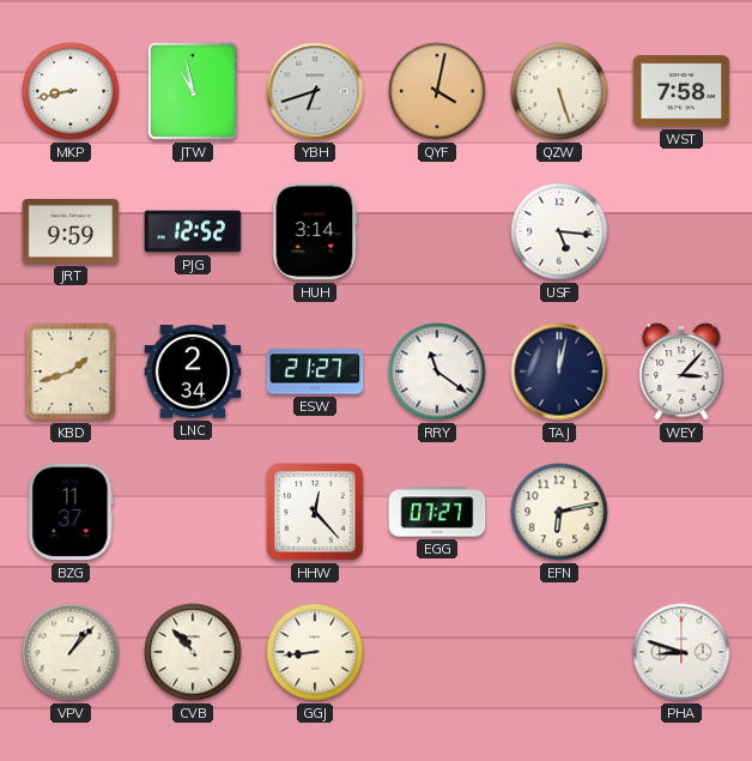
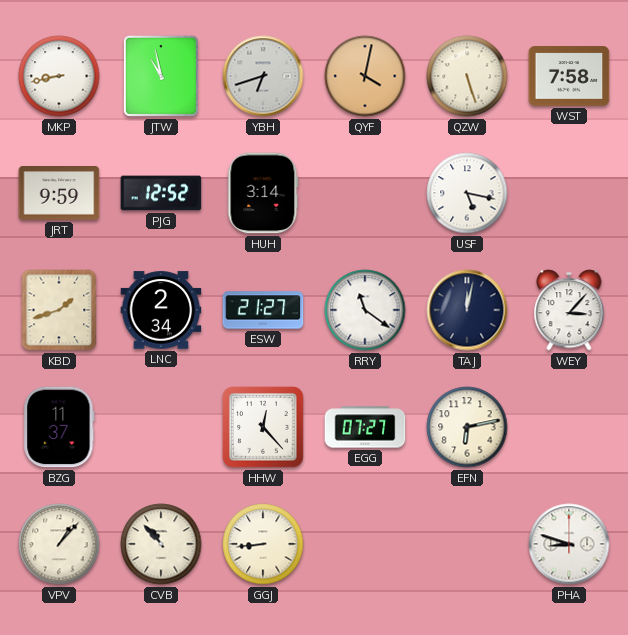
USF: 5:16 -> 5:17
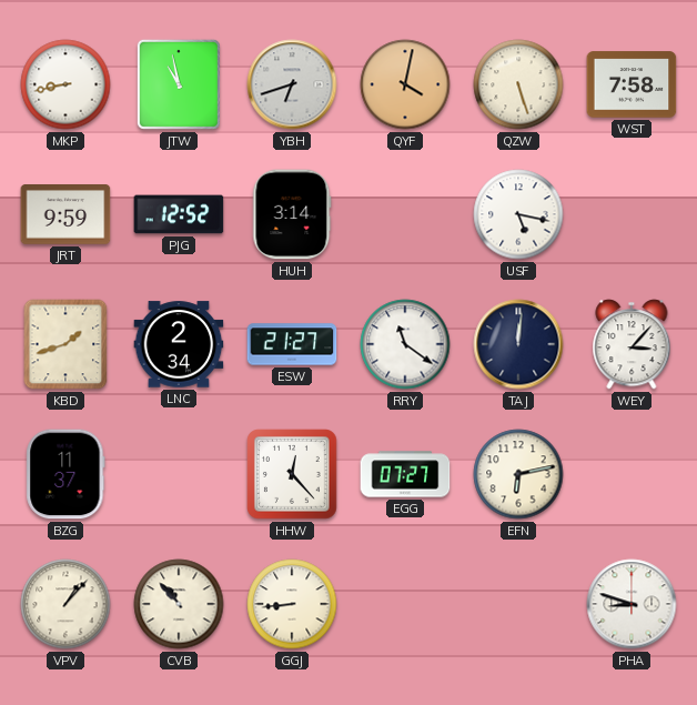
TAJ: 12:02 -> 12:01
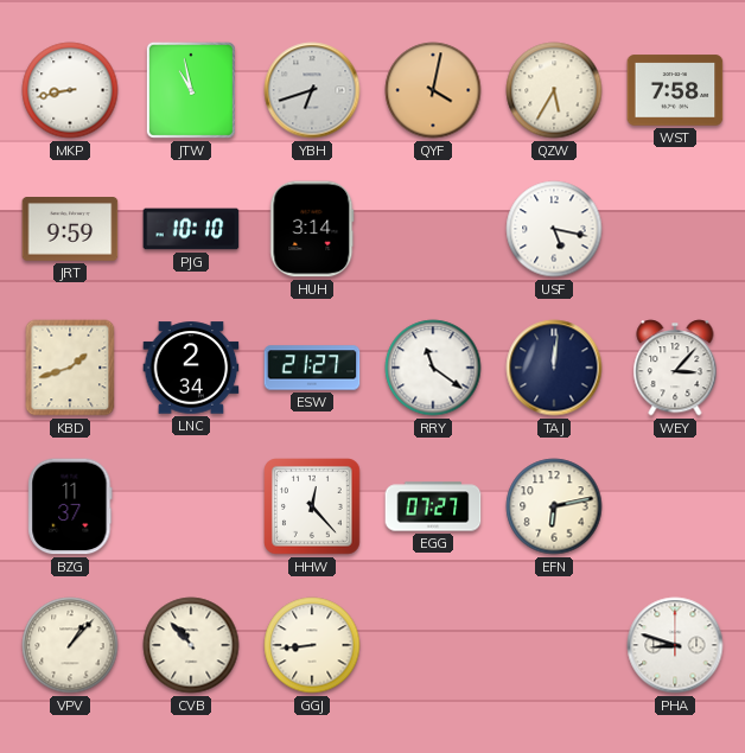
QZW: 5:27 -> 5:35
PJG: 12:52 -> 10:10
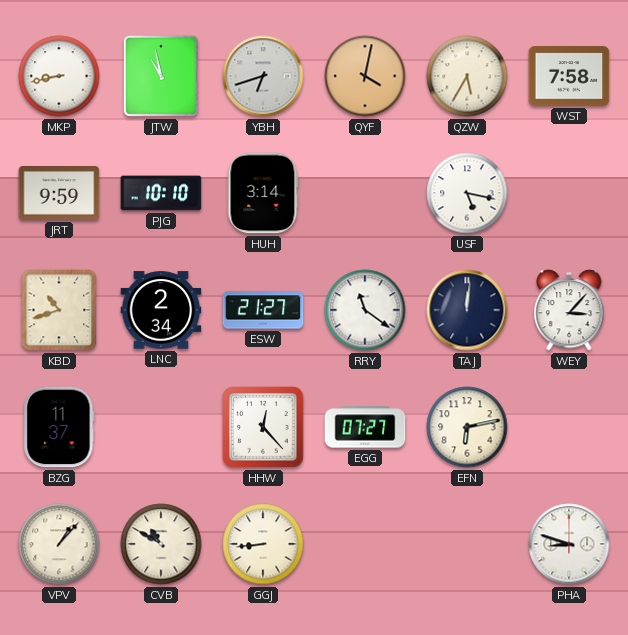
KBD: 1:42 -> 10:42
CVB: 10:53 -> 10:50
